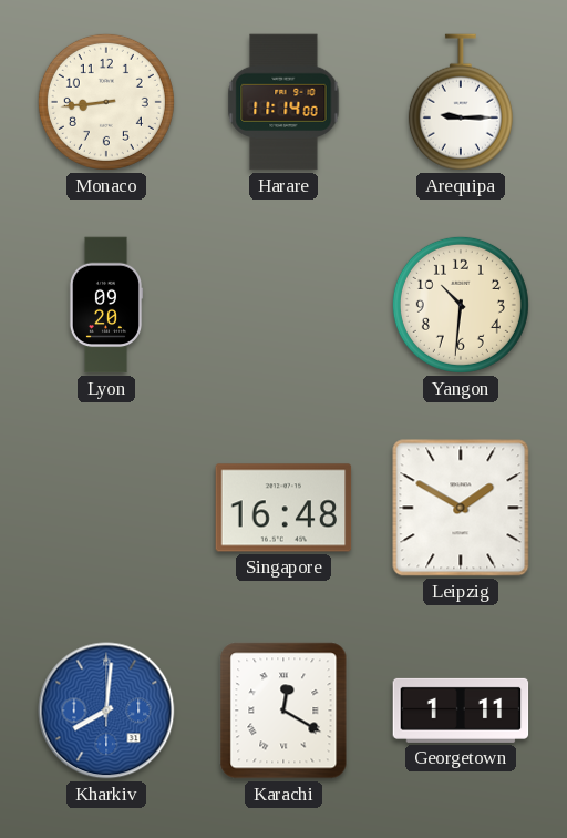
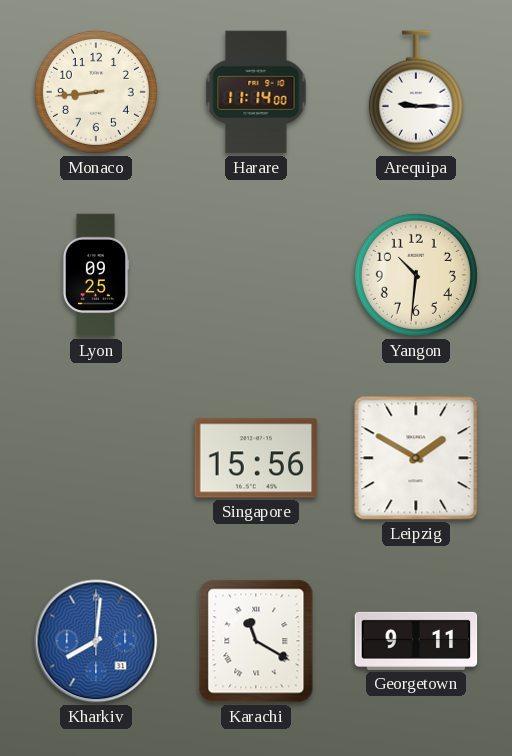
Lyon: 09:20 -> 09:25
Singapore: 16:48 -> 15:56
Karachi: 12:20 -> 11:20
Georgetown: 1:11 -> 9:11
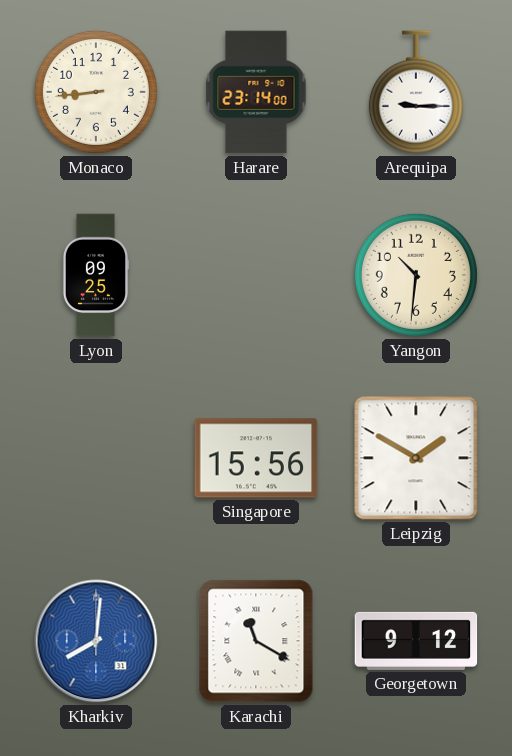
Harare: 11:14 -> 23:14
Georgetown: 9:11 -> 9:12
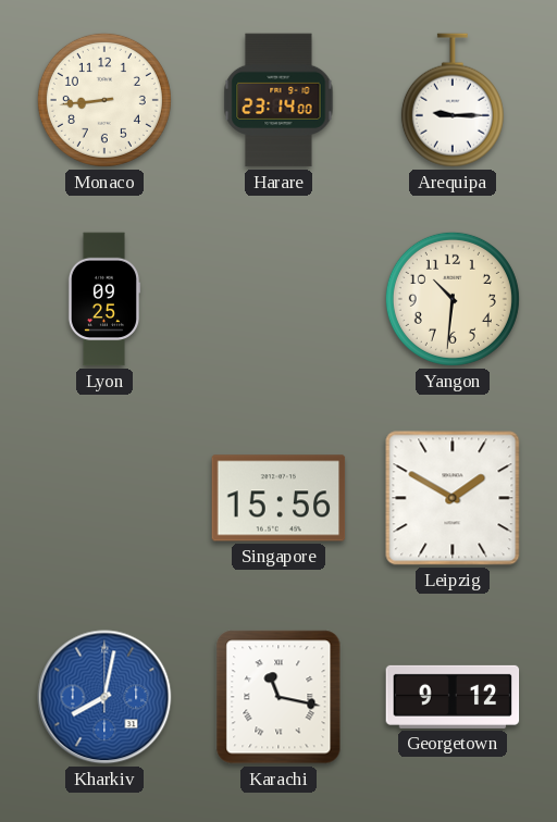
Kharkiv: 8:01 -> 8:02
Karachi: 11:20 -> 11:17
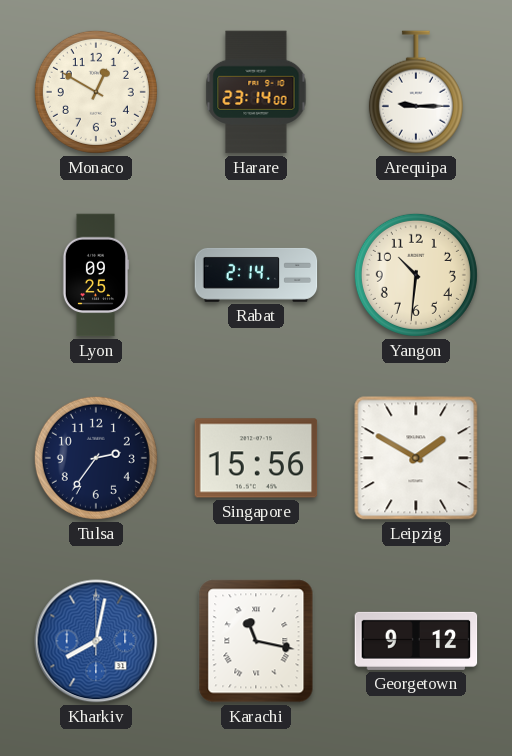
Monaco: 8:44 -> 12:50
Rabat: none -> 2:14
Tulsa: none -> 2:36
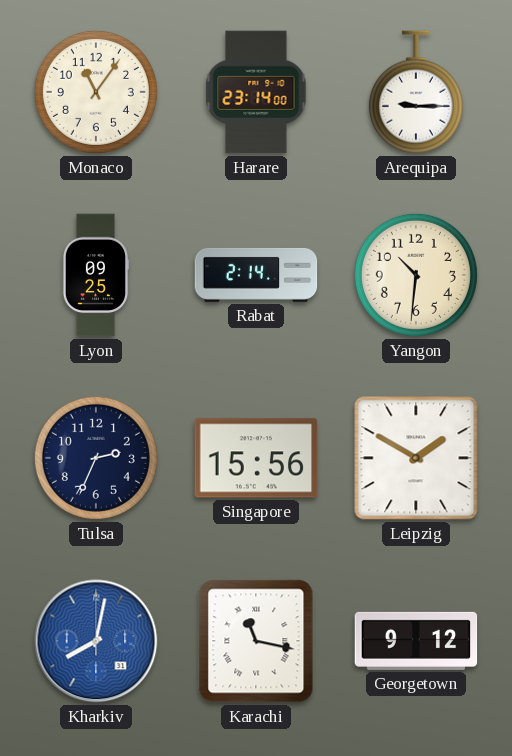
Monaco: 12:50 -> 11:06
Tulsa: 2:36 -> 2:34
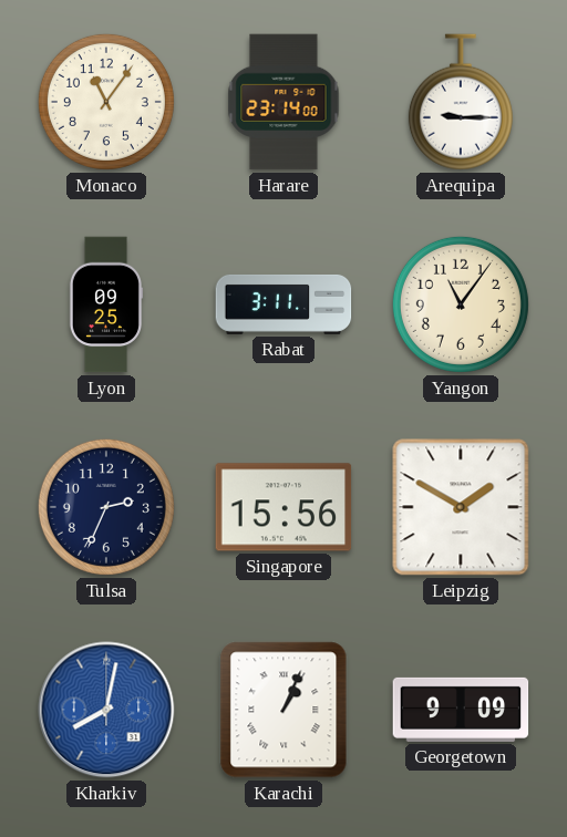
Rabat: 2:14 -> 3:11
Yangon: 10:31 -> 11:06
Karachi: 11:17 -> 1:04
Georgetown: 9:12 -> 9:09
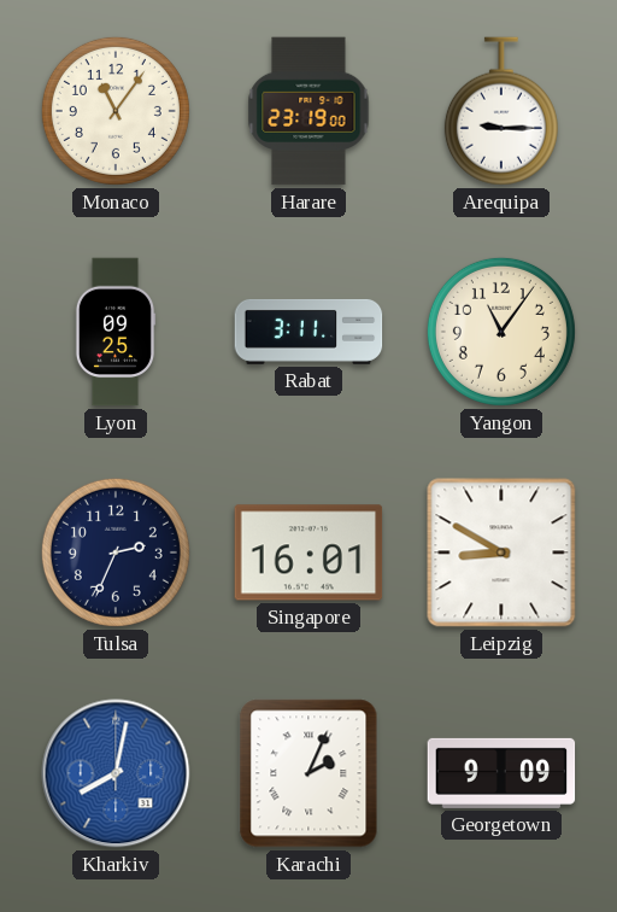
Harare: 23:14 -> 23:19
Singapore: 15:56 -> 16:01
Leipzig: 1:50 -> 8:50
Karachi: 1:04 -> 2:04
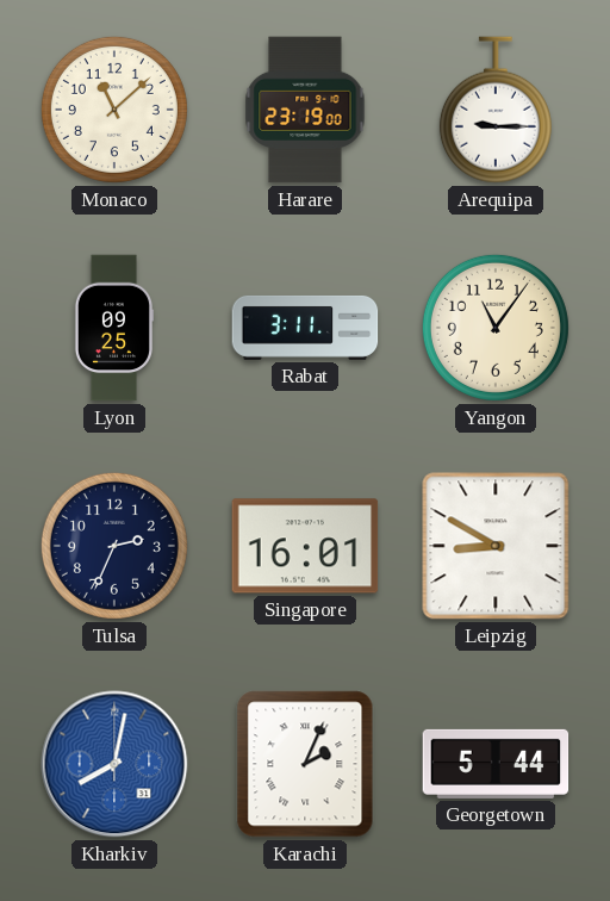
Monaco: 11:06 -> 11:08
Georgetown: 9:09 -> 5:44
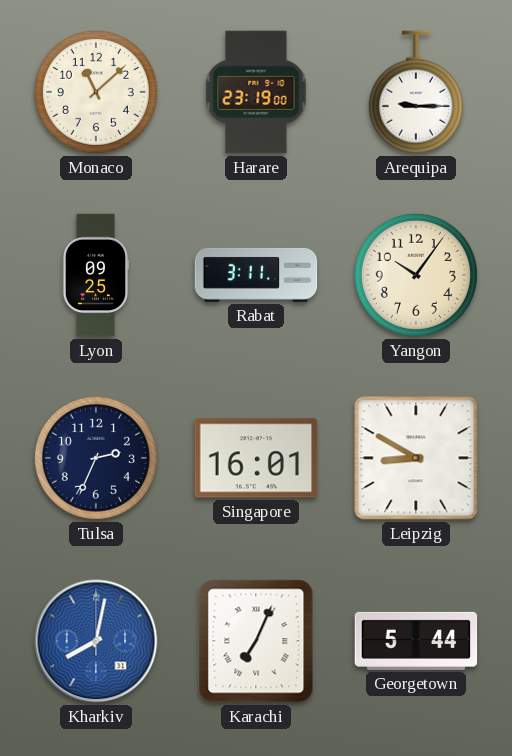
Yangon: 11:06 -> 10:06
Karachi: 2:04 -> 7:04
